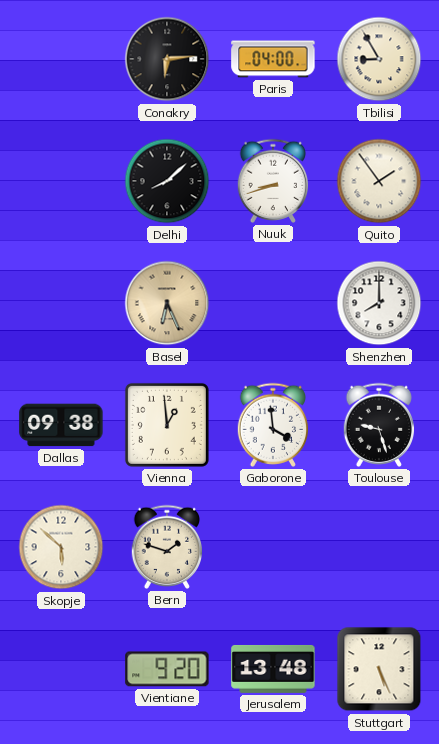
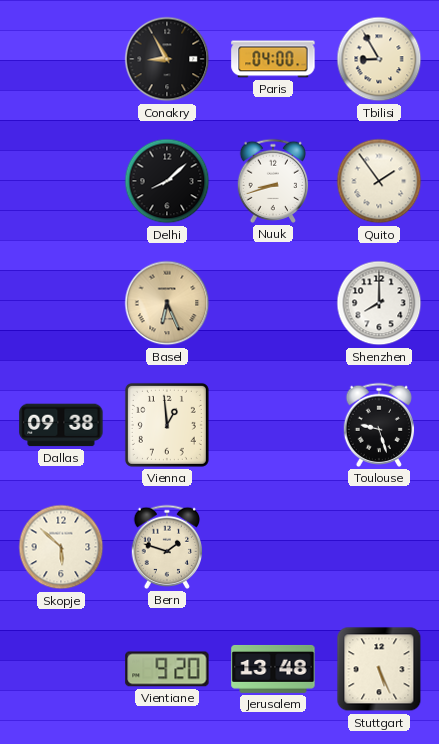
Conakry: 6:14 -> 8:55
Gaborone: 3:59 -> none
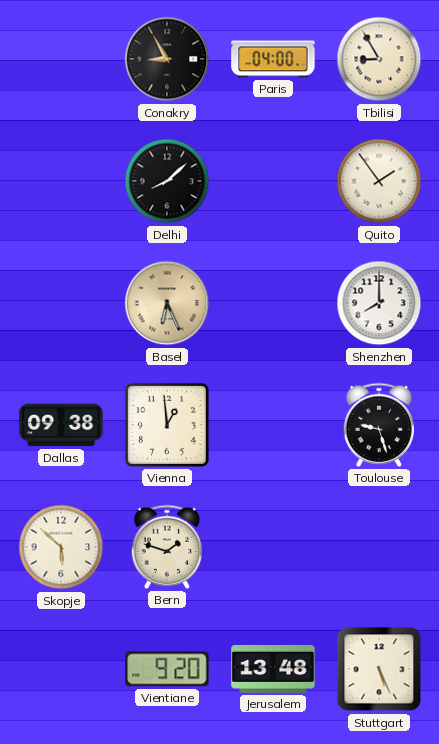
Nuuk: 8:42 -> none
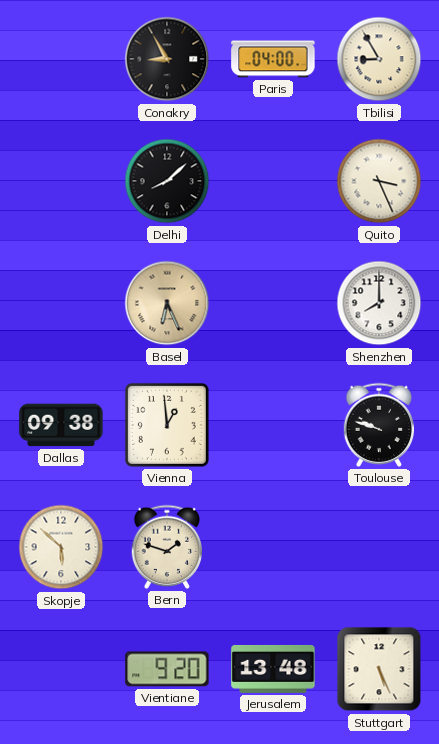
Quito: 1:54 -> 3:26
Toulouse: 9:27 -> 9:48
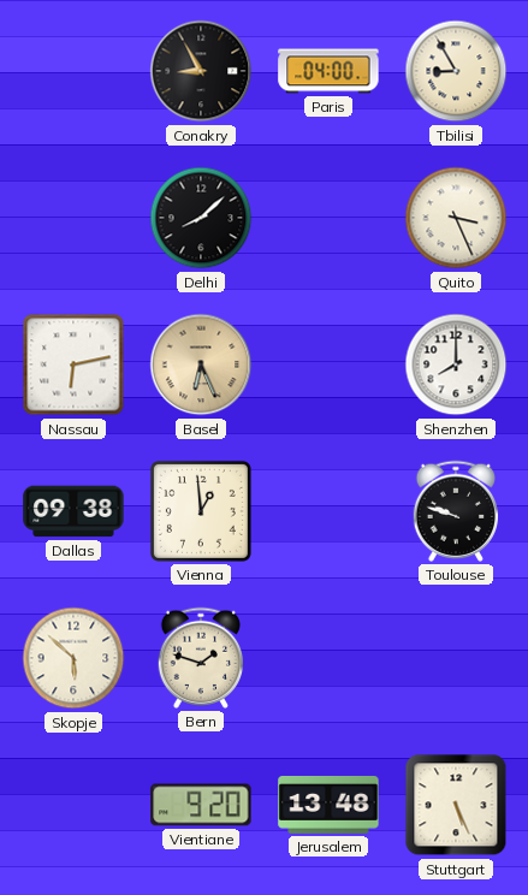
Nassau: none -> 6:13
